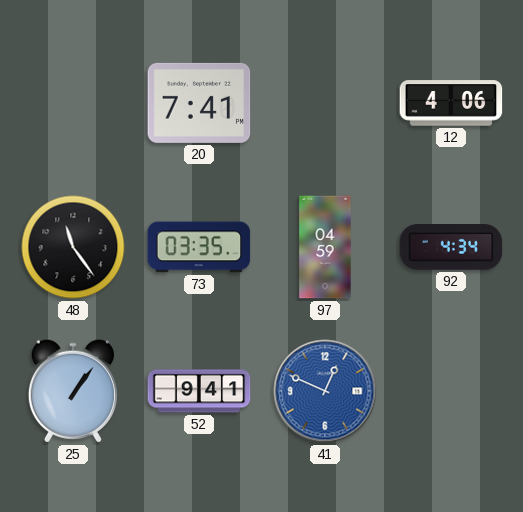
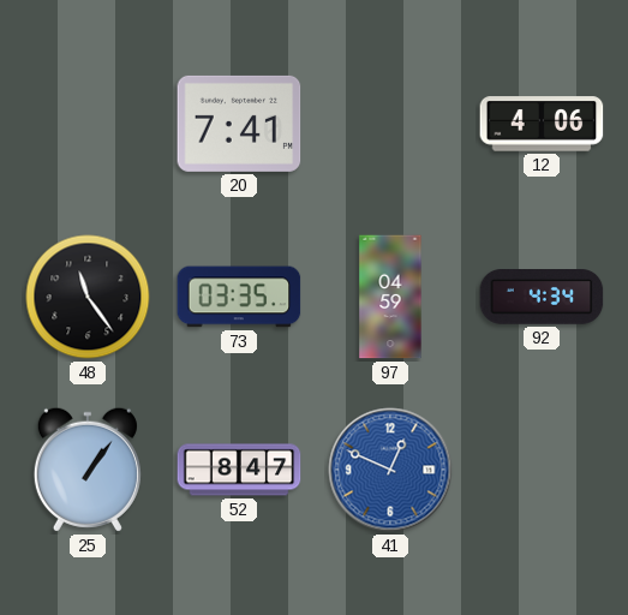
52: 9:41 -> 8:47
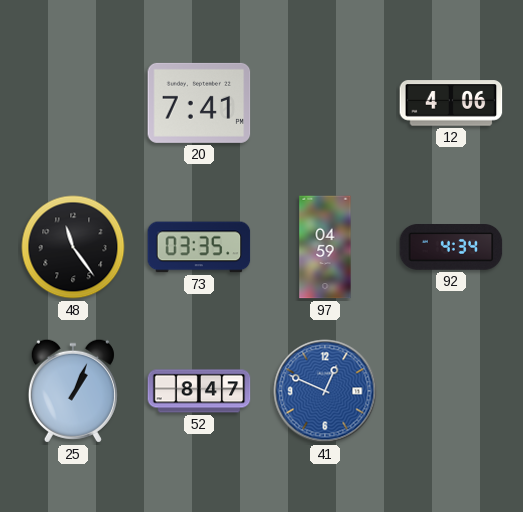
25: 1:06 -> 1:04
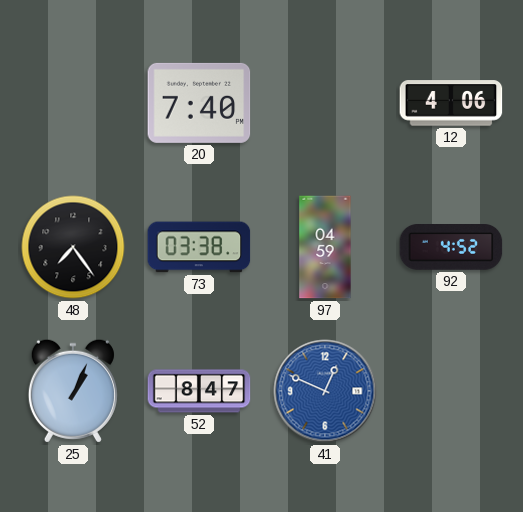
20: 7:41 -> 7:40
48: 11:24 -> 7:24
73: 03:35 -> 03:38
92: 4:34 -> 4:52
